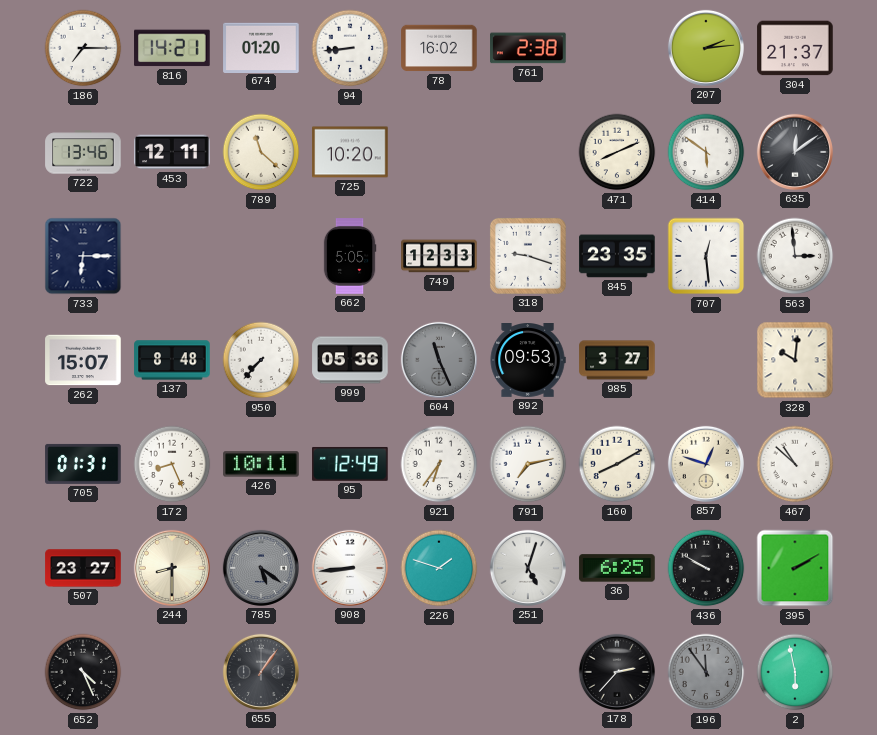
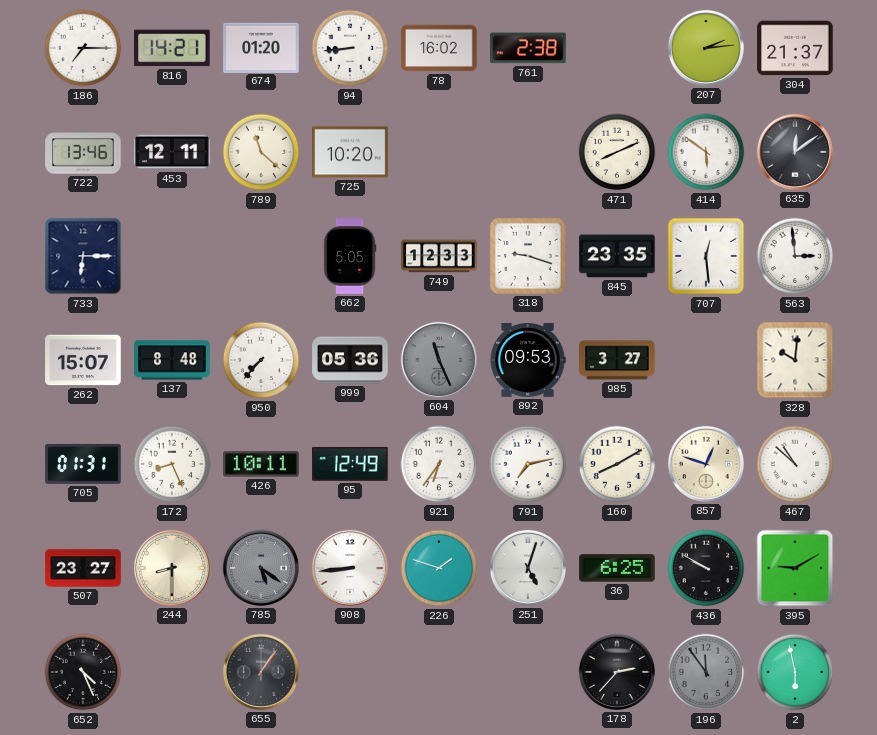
395: 2:10 -> 9:10
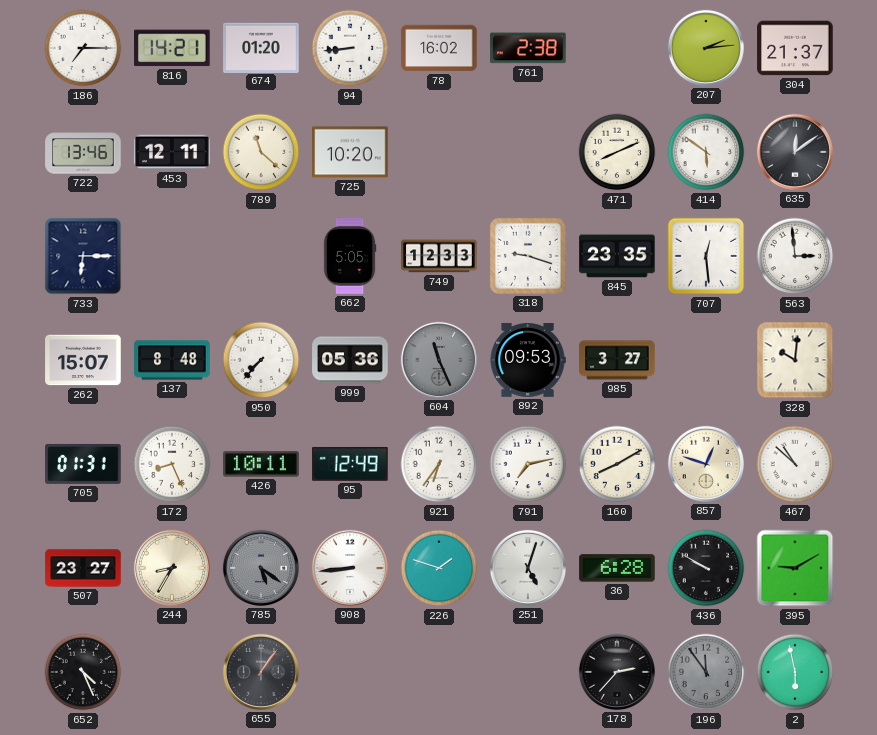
244: 8:30 -> 8:35
36: 6:25 -> 6:28
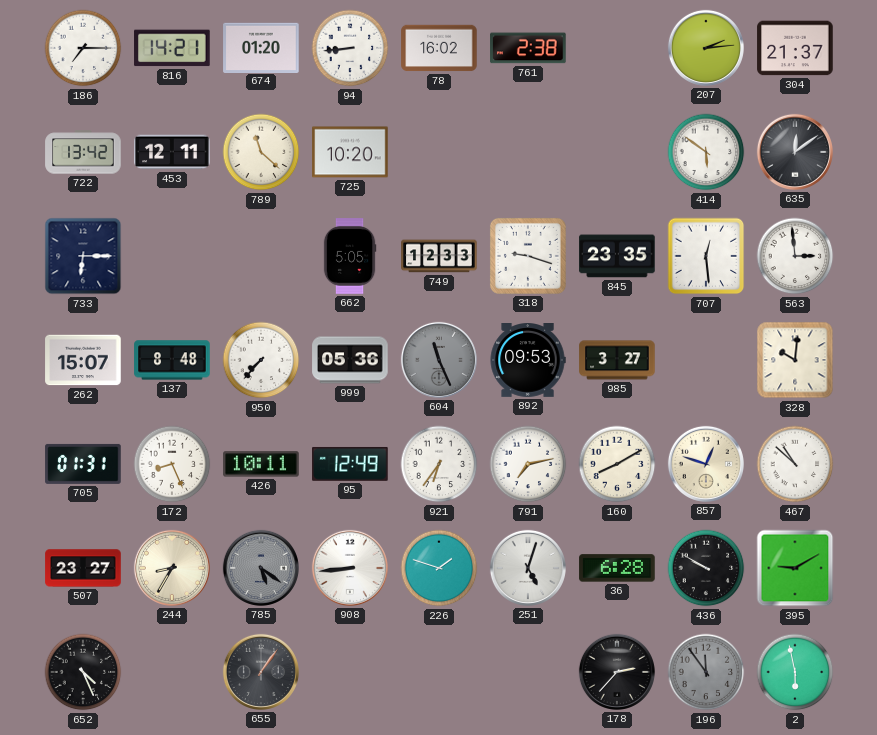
722: 13:46 -> 13:42
471: 8:11 -> none
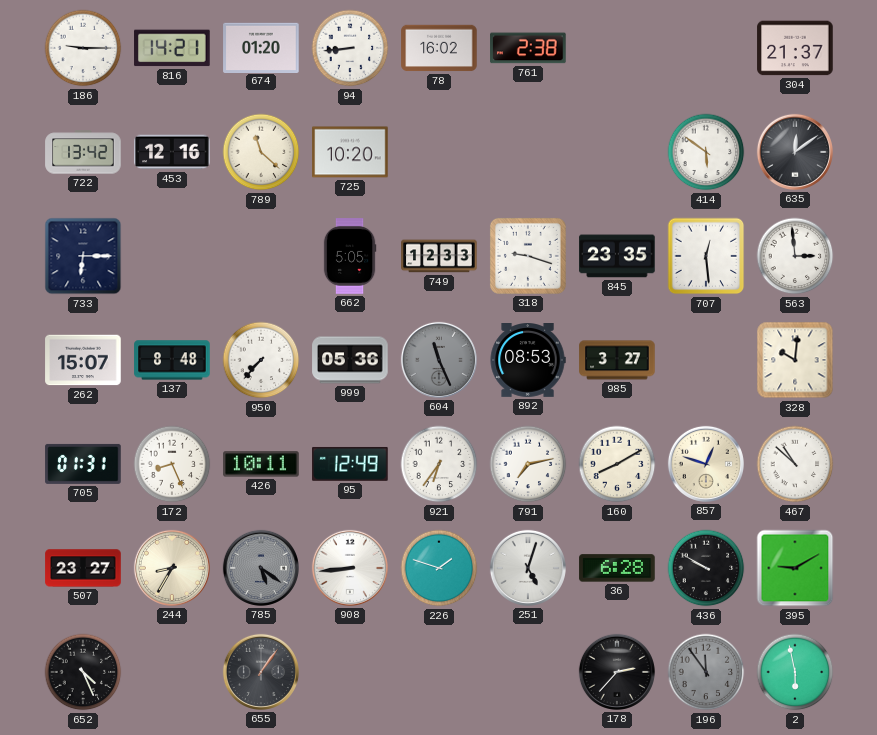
186: 7:15 -> 9:15
207: 2:14 -> none
453: 12:11 -> 12:16
892: 09:53 -> 08:53
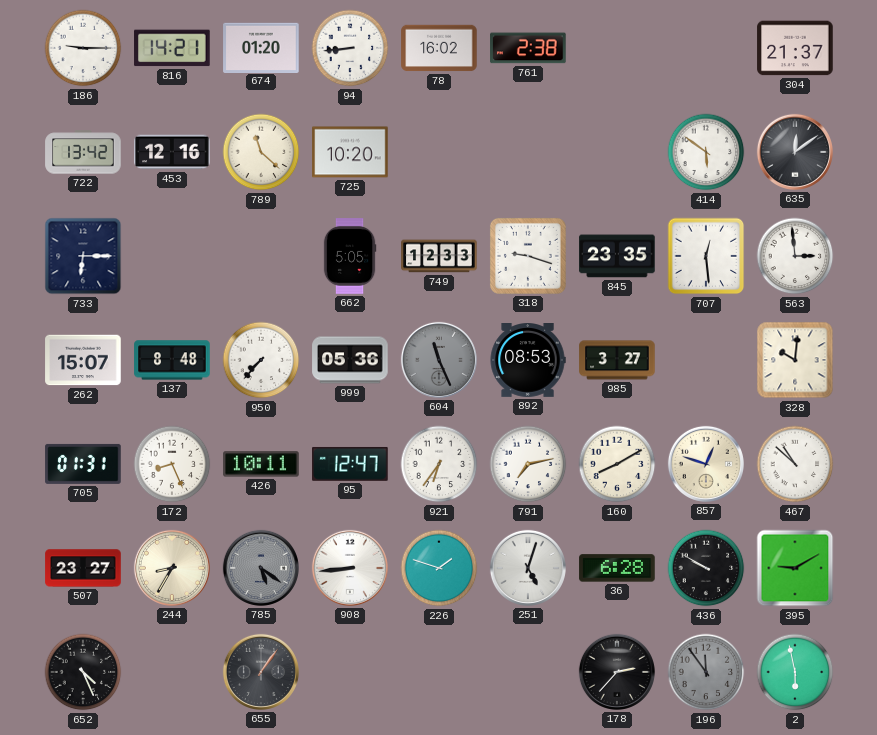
95: 12:49 -> 12:47
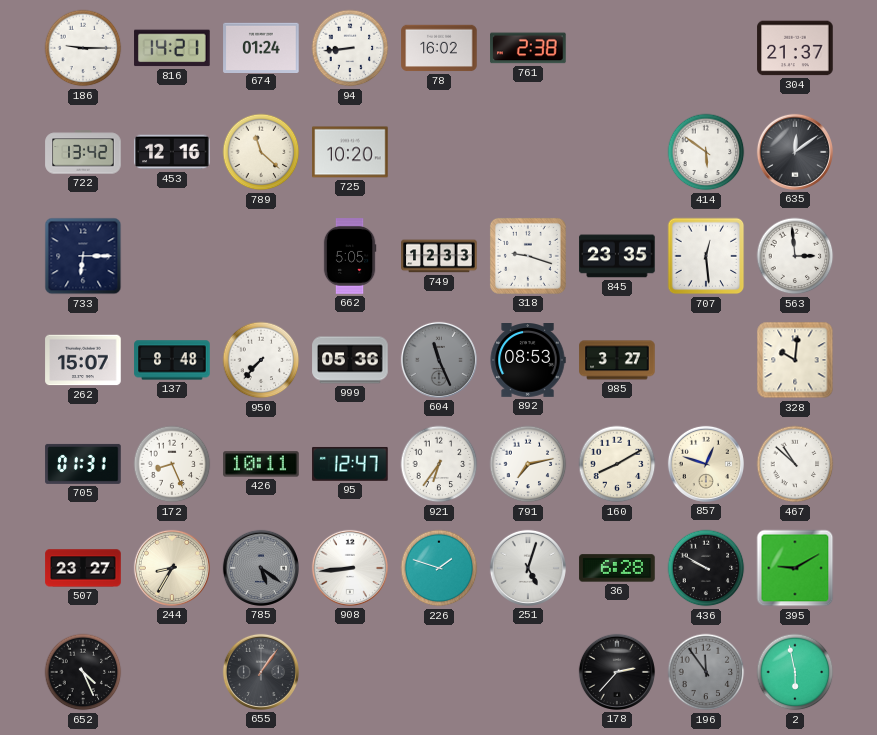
674: 01:20 -> 01:24
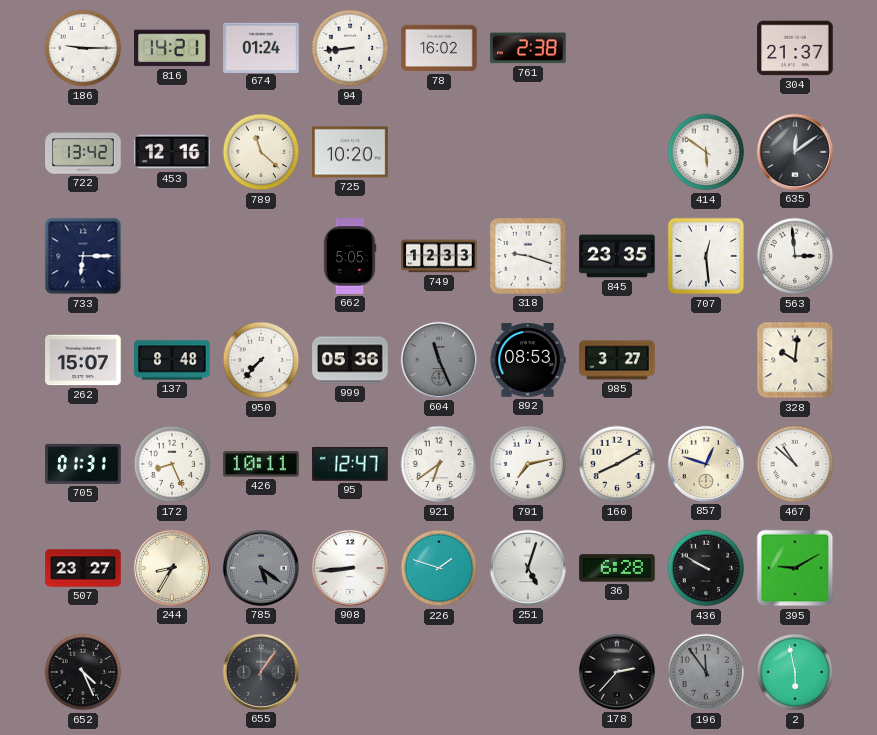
921: 6:36 -> 6:39
